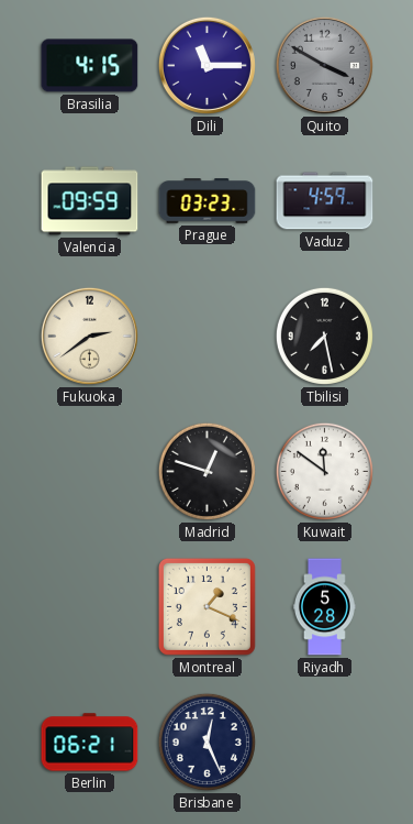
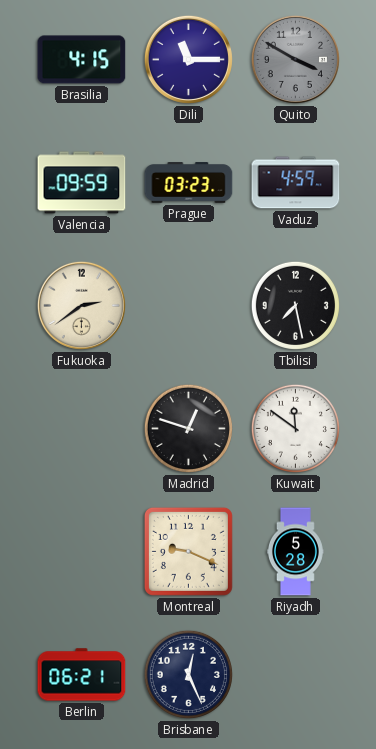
Montreal: 1:19 -> 9:19
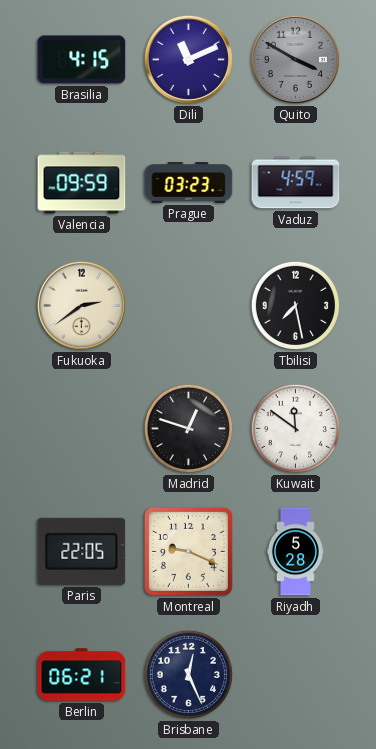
Dili: 11:15 -> 11:11
Paris: none -> 22:05
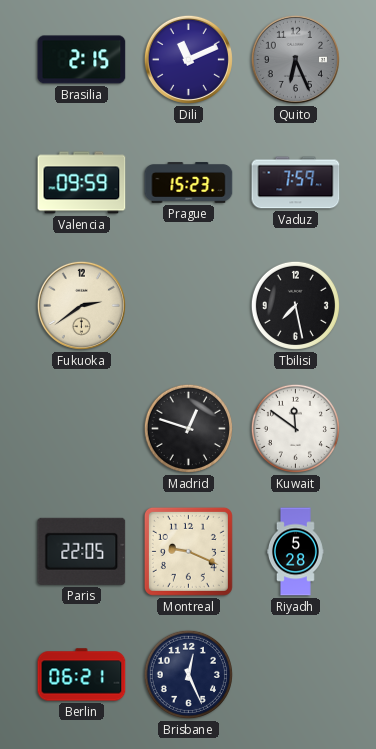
Brasilia: 4:15 -> 2:15
Quito: 3:50 -> 6:26
Prague: 03:23 -> 15:23
Vaduz: 4:59 -> 7:59
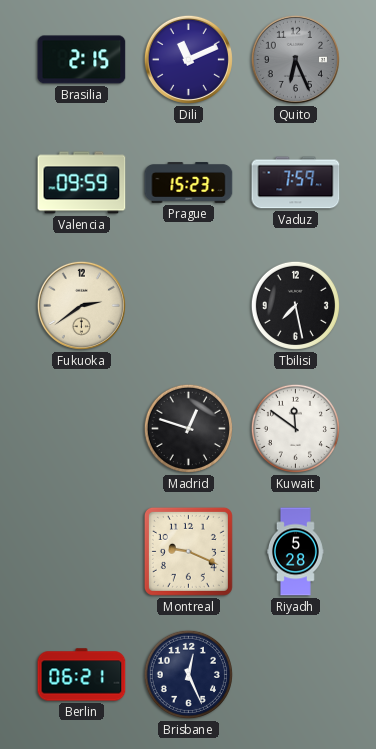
Paris: 22:05 -> none
